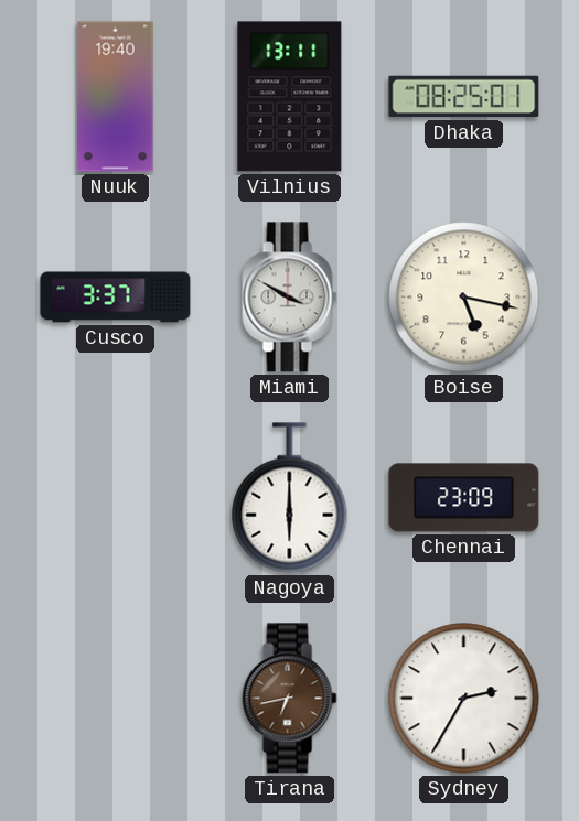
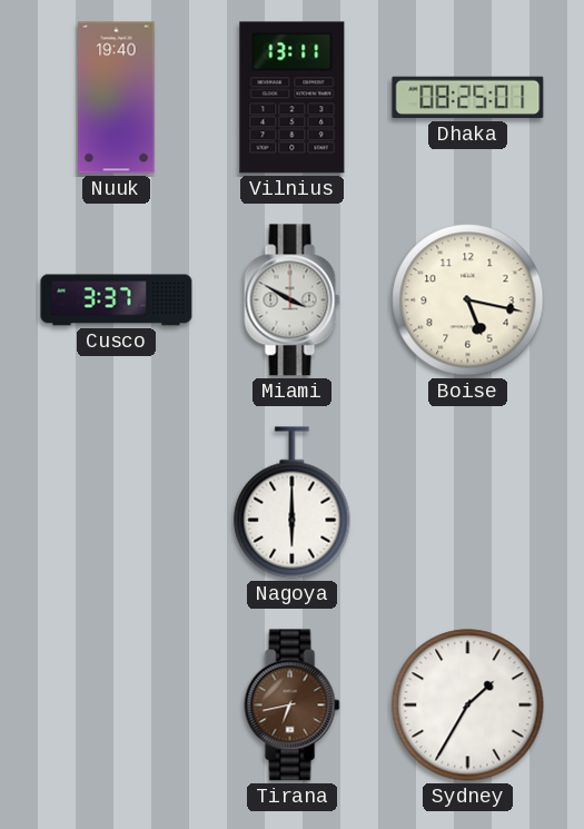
Chennai: 23:09 -> none
Sydney: 2:35 -> 1:35
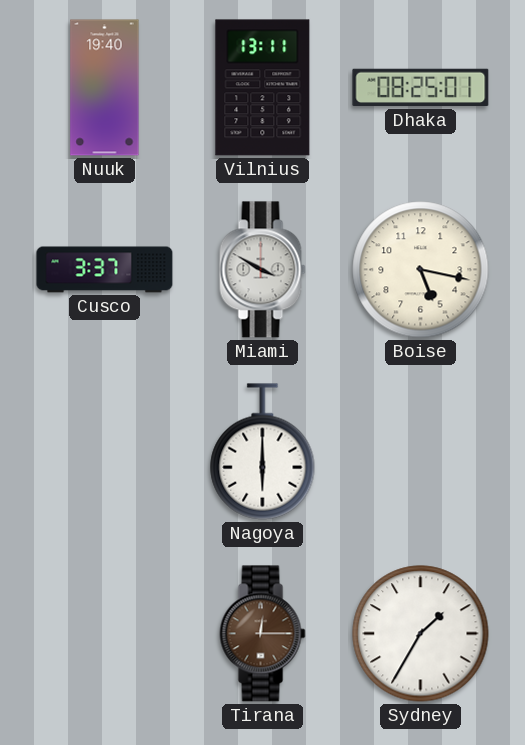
Tirana: 6:43 -> 12:15
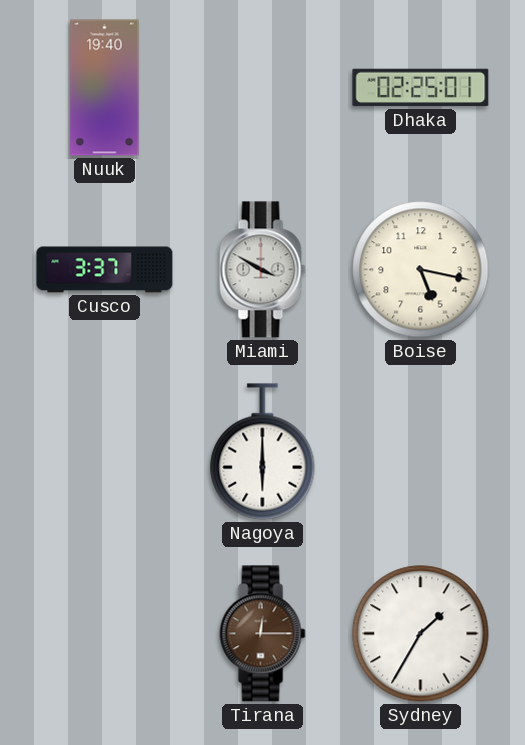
Vilnius: 13:11 -> none
Dhaka: 08:25 -> 02:25
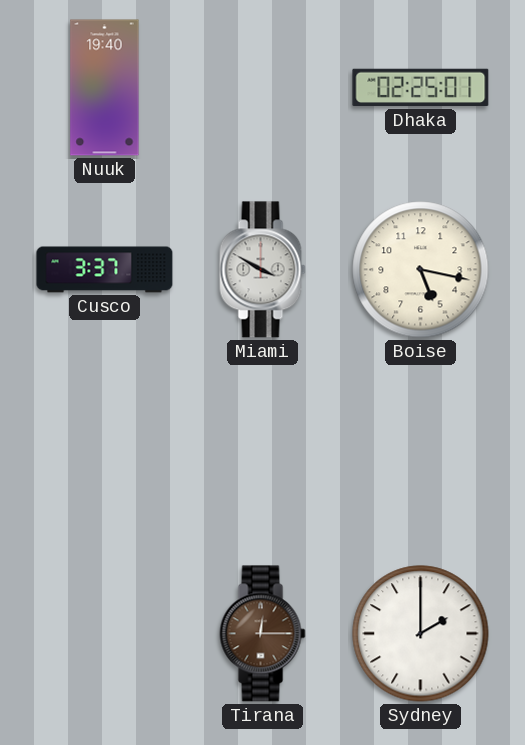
Nagoya: 6:00 -> none
Sydney: 1:35 -> 2:00
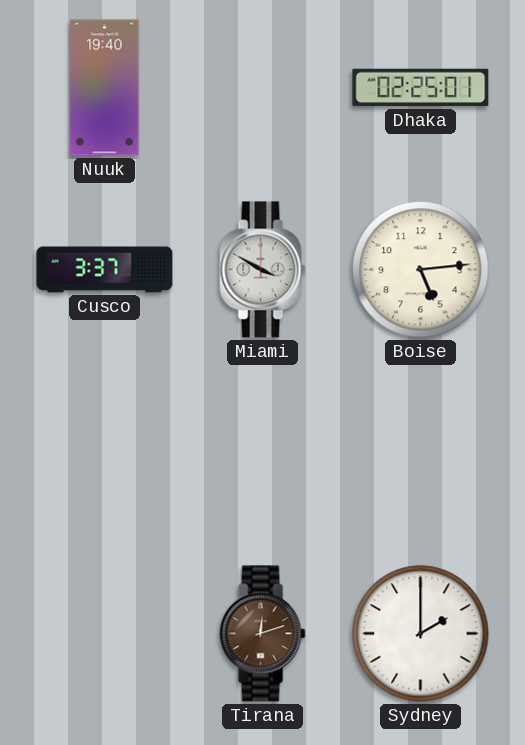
Boise: 5:17 -> 5:14
Tirana: 12:15 -> 12:12
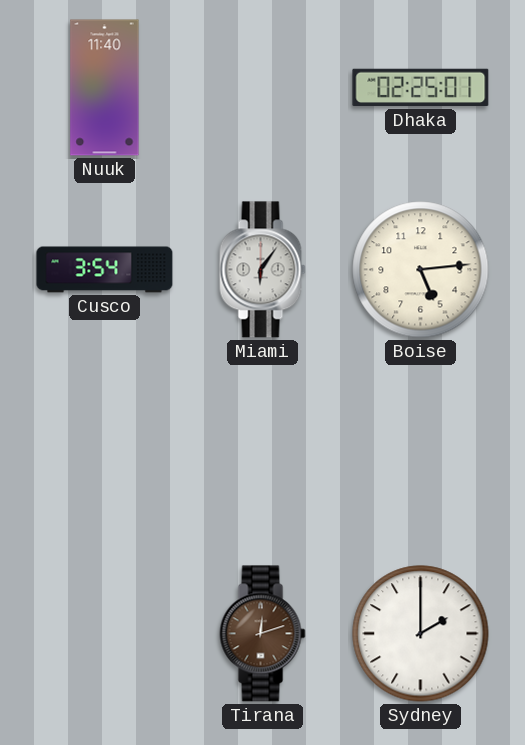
Nuuk: 19:40 -> 11:40
Cusco: 3:37 -> 3:54
Miami: 3:50 -> 6:06
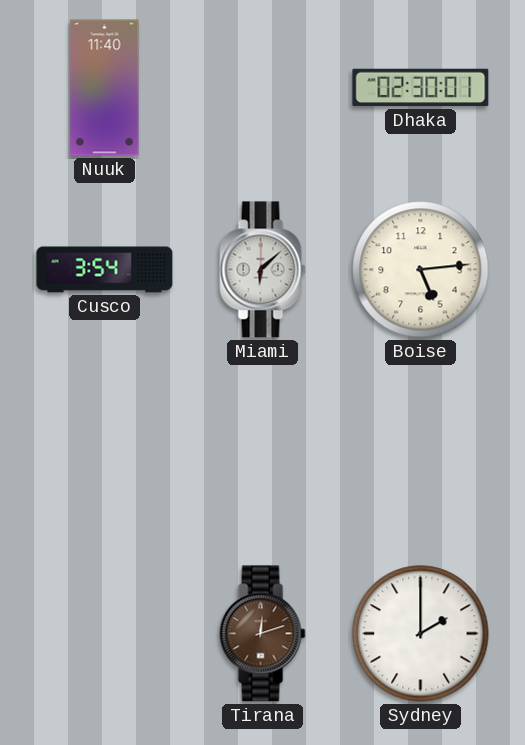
Dhaka: 02:25 -> 02:30
Miami: 6:06 -> 6:08
